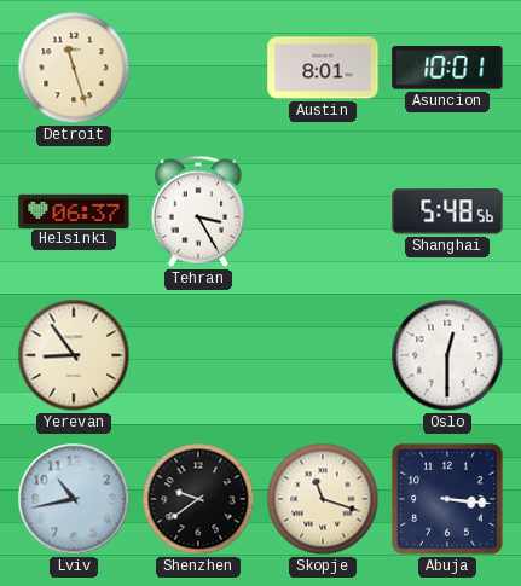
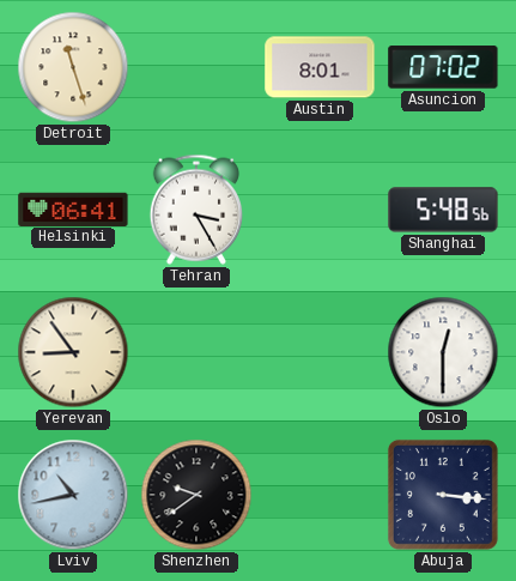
Asuncion: 10:01 -> 07:02
Helsinki: 06:37 -> 06:41
Skopje: 11:18 -> none
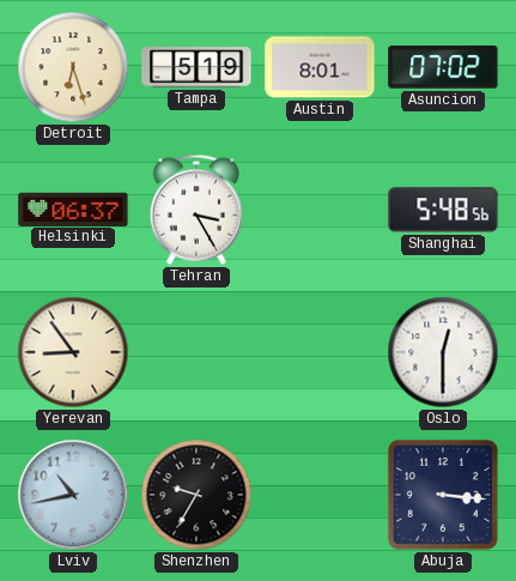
Detroit: 11:27 -> 6:27
Tampa: none -> 5:19
Helsinki: 06:41 -> 06:37
Shenzhen: 9:39 -> 9:35
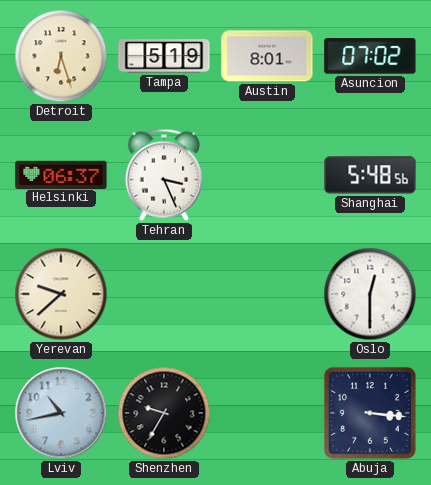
Tehran: 3:25 -> 3:26
Yerevan: 8:54 -> 9:38
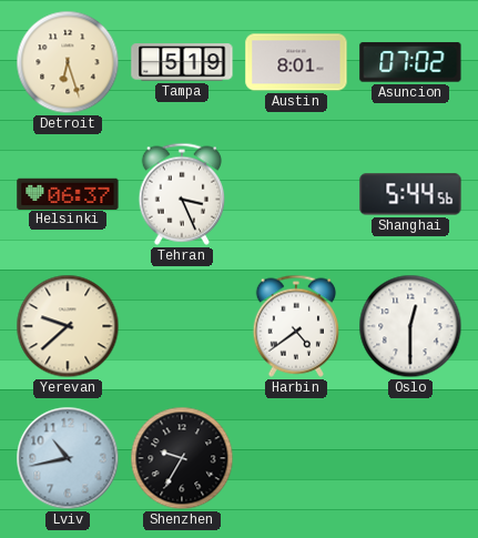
Shanghai: 5:48 -> 5:44
Harbin: none -> 4:39
Abuja: 3:16 -> none
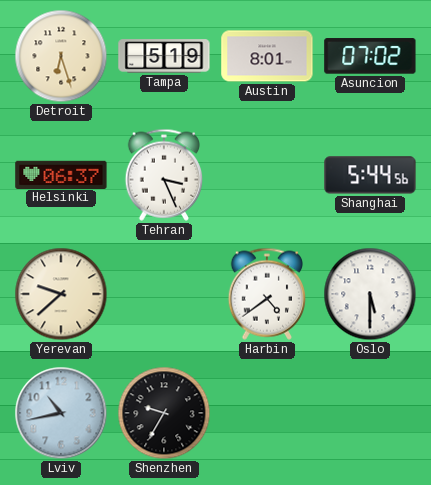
Oslo: 12:30 -> 5:30
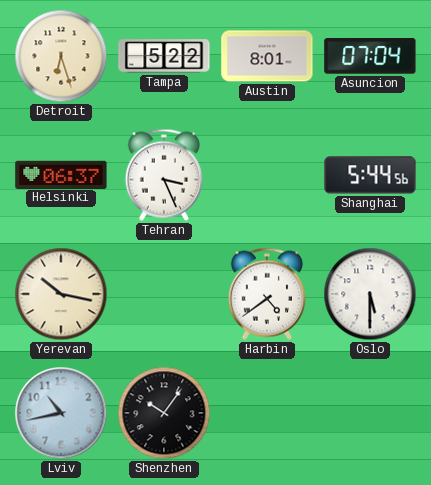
Tampa: 5:19 -> 5:22
Asuncion: 07:02 -> 07:04
Yerevan: 9:38 -> 10:17
Shenzhen: 9:35 -> 10:06
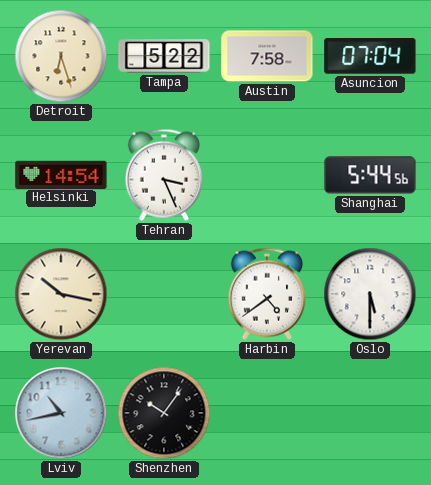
Austin: 8:01 -> 7:58
Helsinki: 06:37 -> 14:54
